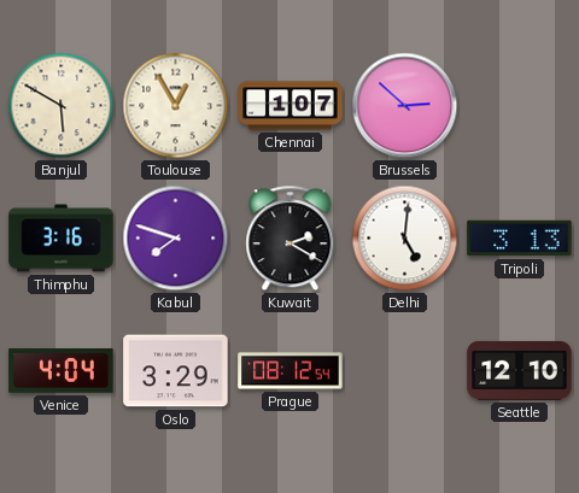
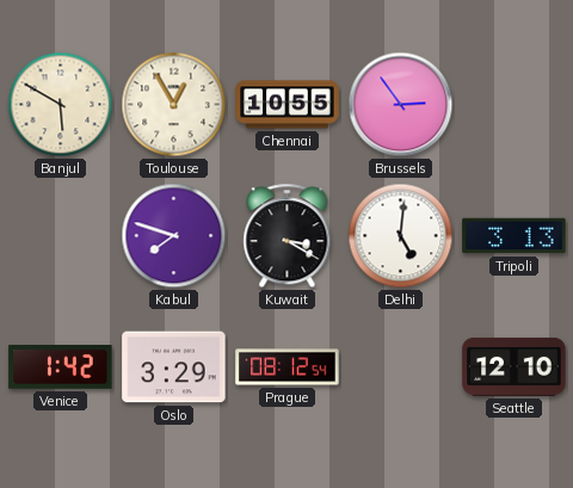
Chennai: 1:07 -> 10:55
Brussels: 2:52 -> 2:54
Thimphu: 3:16 -> none
Kuwait: 2:20 -> 3:20
Venice: 4:04 -> 1:42
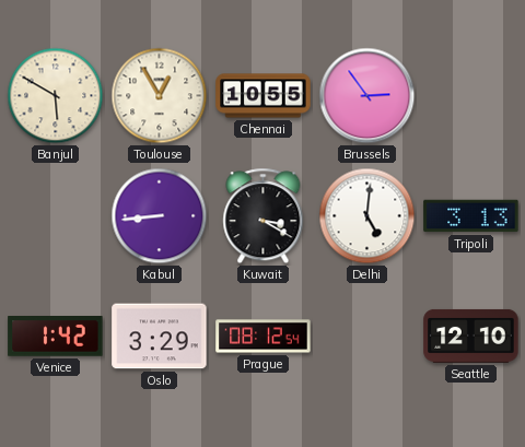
Kabul: 7:48 -> 8:44
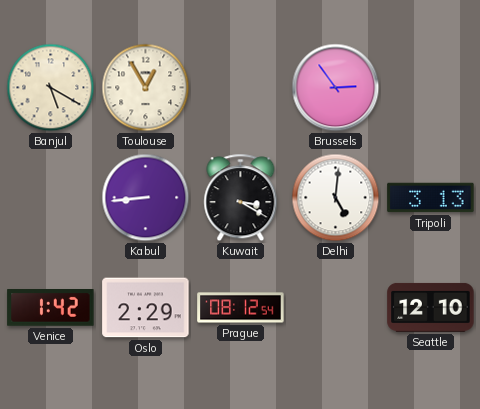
Banjul: 5:50 -> 5:20
Chennai: 10:55 -> none
Oslo: 3:29 -> 2:29
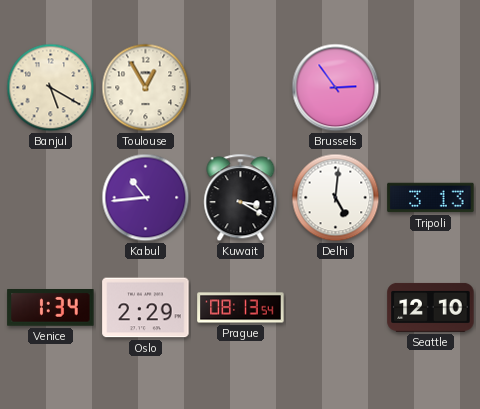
Kabul: 8:44 -> 10:44
Venice: 1:42 -> 1:34
Prague: 08:12 -> 08:13
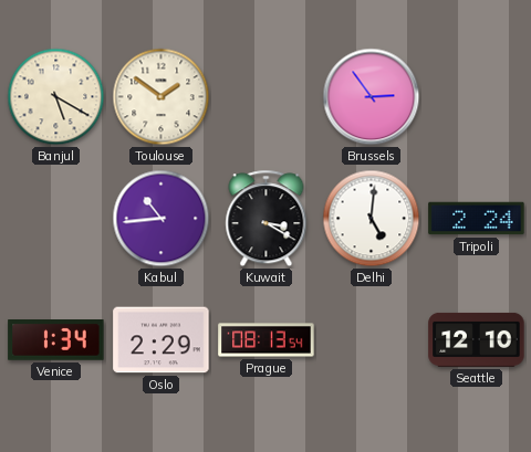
Toulouse: 12:55 -> 1:51
Tripoli: 3:13 -> 2:24
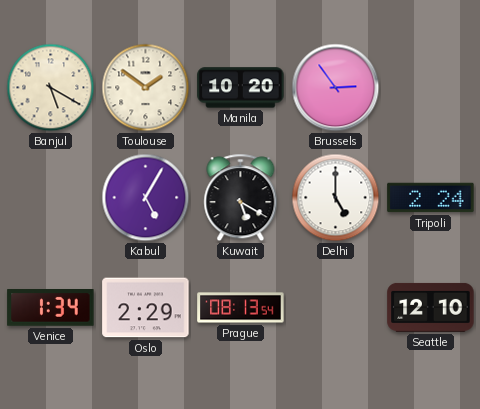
Manila: none -> 10:20
Kabul: 10:44 -> 5:05
Kuwait: 3:20 -> 5:20
Delhi: 5:01 -> 5:00
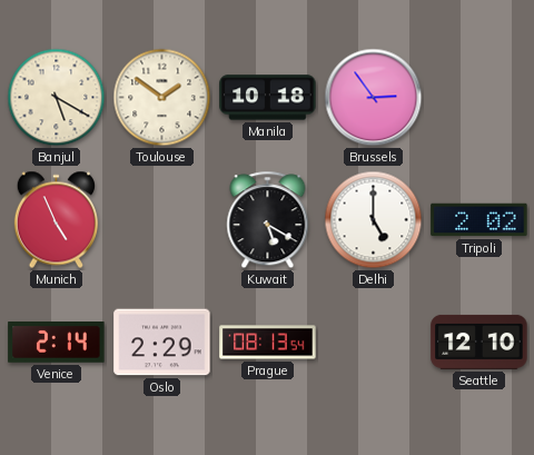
Manila: 10:20 -> 10:18
Munich: none -> 4:56
Kabul: 5:05 -> none
Tripoli: 2:24 -> 2:02
Venice: 1:34 -> 2:14
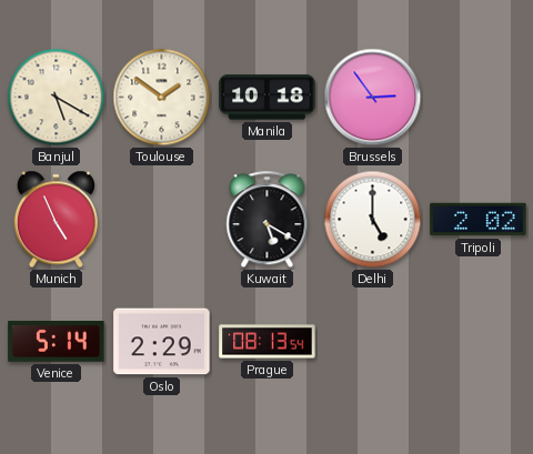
Venice: 2:14 -> 5:14
Seattle: 12:10 -> none
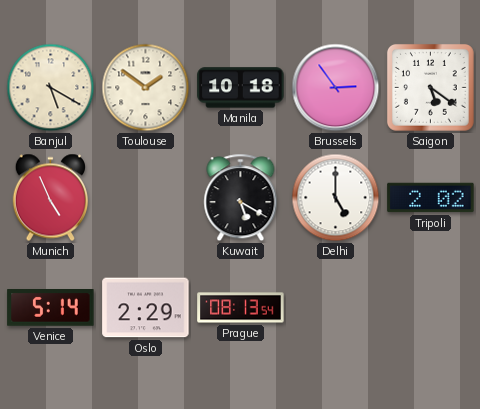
Saigon: none -> 5:21
